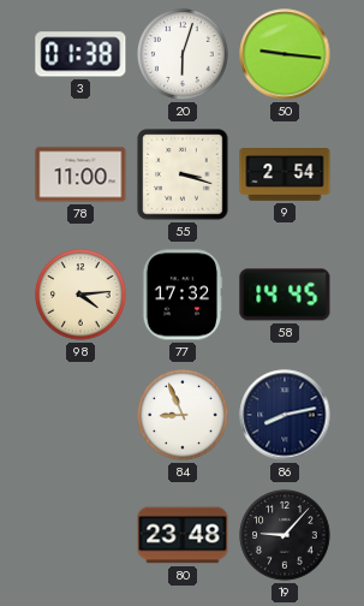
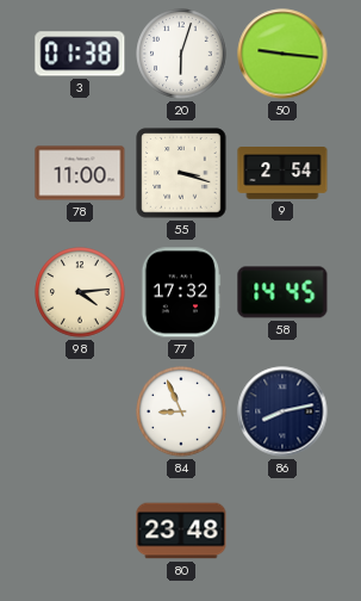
19: 9:07 -> none
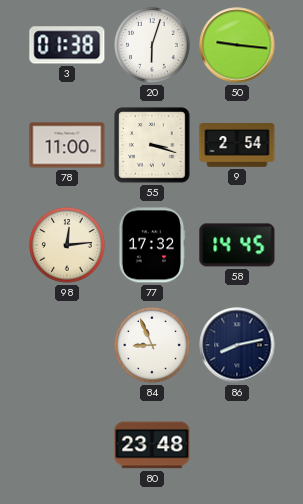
98: 4:14 -> 12:14
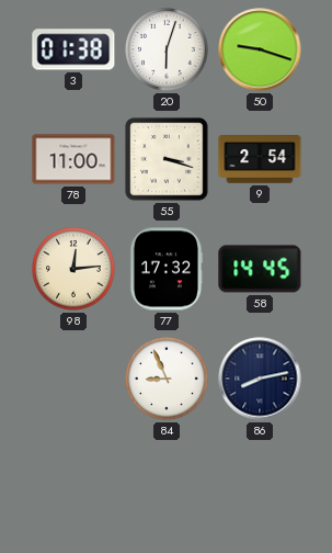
50: 9:16 -> 9:18
80: 23:48 -> none
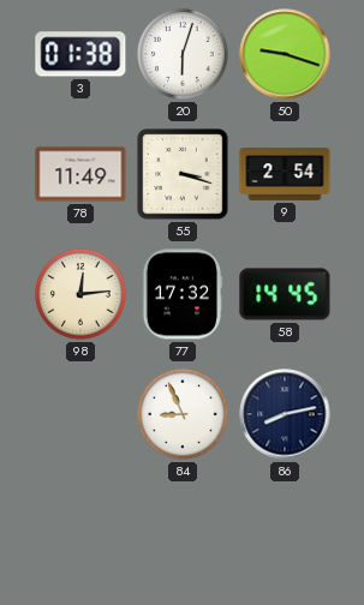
78: 11:00 -> 11:49
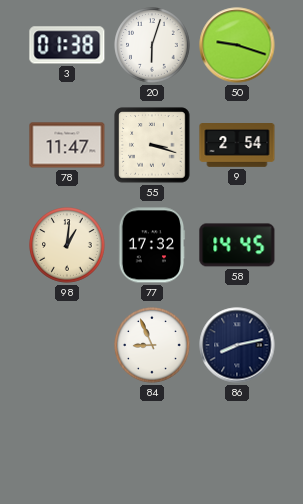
78: 11:49 -> 11:47
98: 12:14 -> 1:01
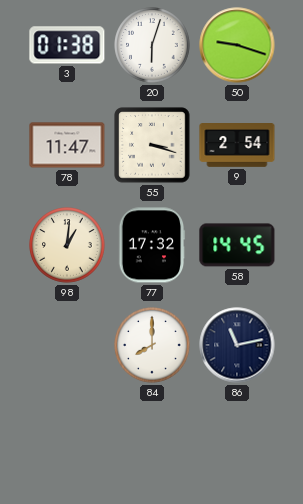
84: 8:56 -> 8:00
86: 8:13 -> 11:13
